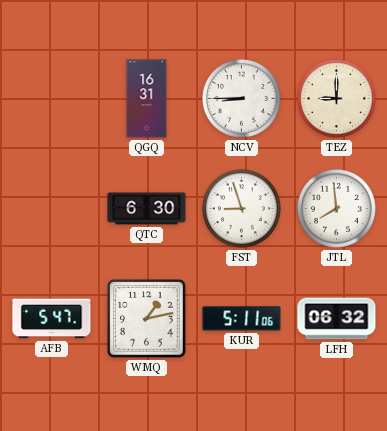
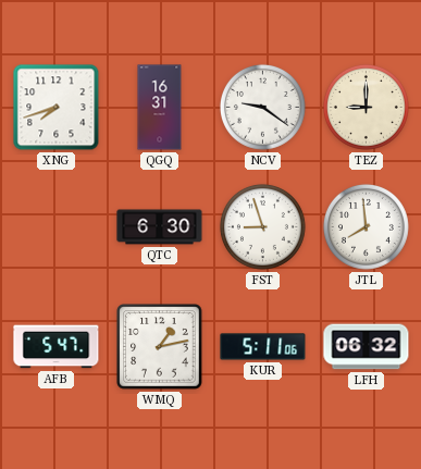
XNG: none -> 7:42
NCV: 8:45 -> 9:21
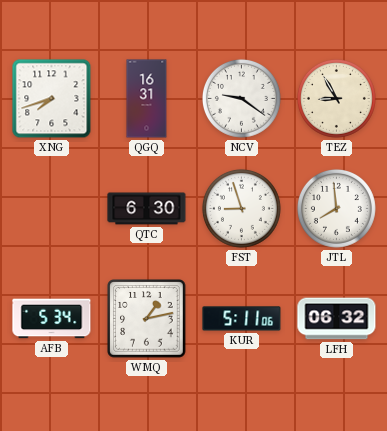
TEZ: 9:00 -> 8:55
AFB: 5:47 -> 5:34
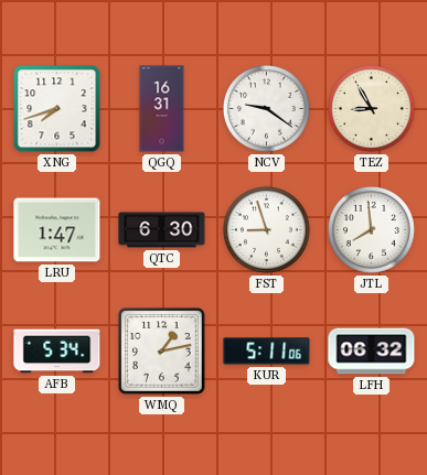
LRU: none -> 1:47
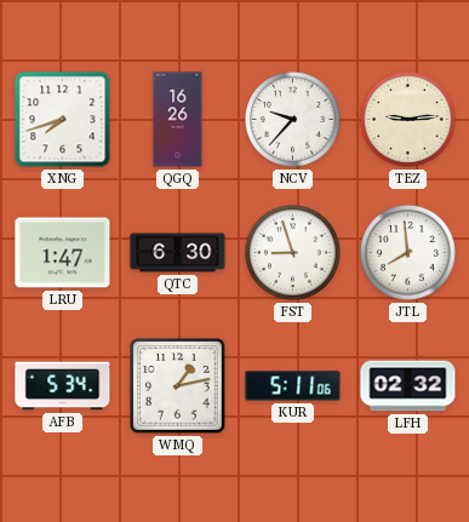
QGQ: 16:31 -> 16:26
NCV: 9:21 -> 9:37
TEZ: 8:55 -> 9:14
LFH: 06:32 -> 02:32
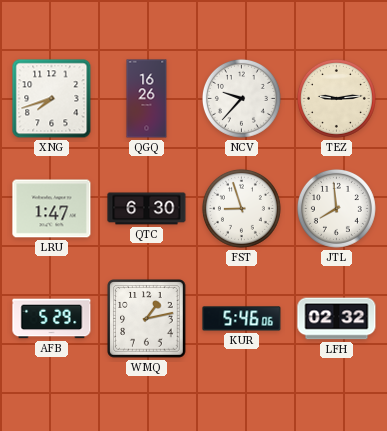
AFB: 5:34 -> 5:29
KUR: 5:11 -> 5:46
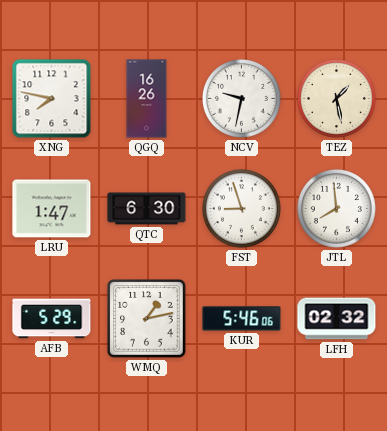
XNG: 7:42 -> 7:47
NCV: 9:37 -> 9:32
TEZ: 9:14 -> 1:28
